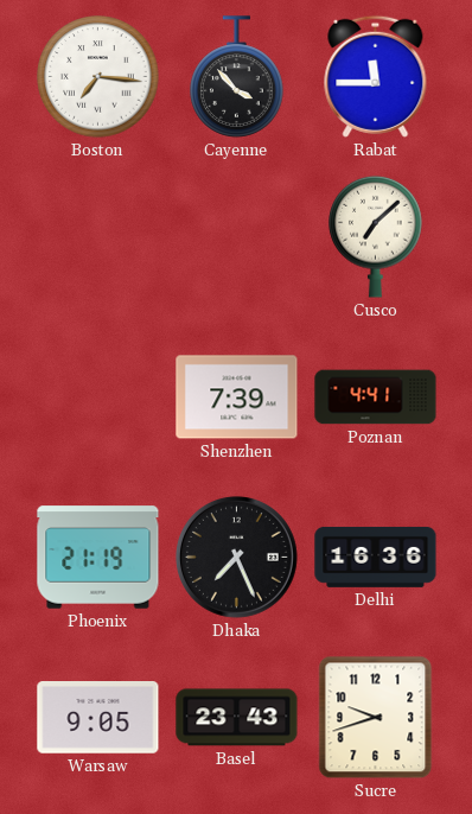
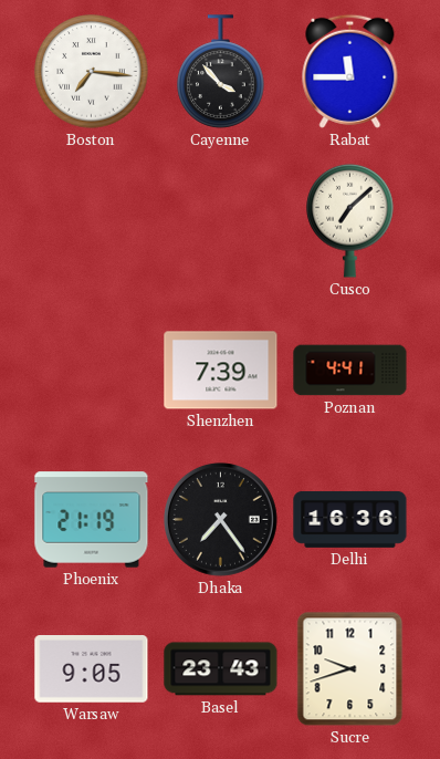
Dhaka: 7:26 -> 7:24
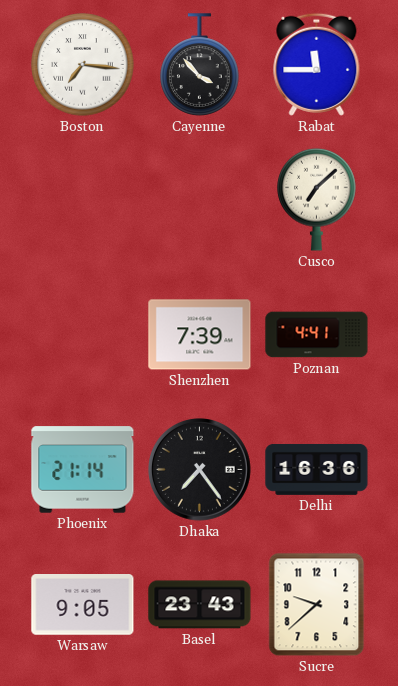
Phoenix: 21:19 -> 21:14
Sucre: 9:42 -> 9:38
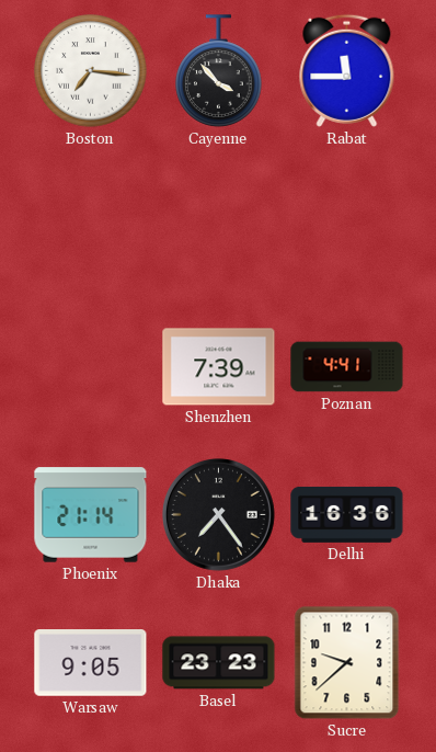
Cusco: 7:08 -> none
Basel: 23:43 -> 23:23
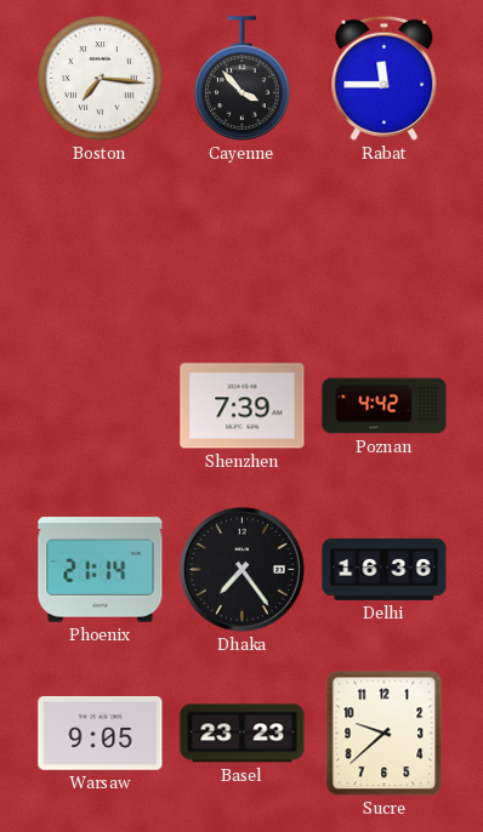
Poznan: 4:41 -> 4:42
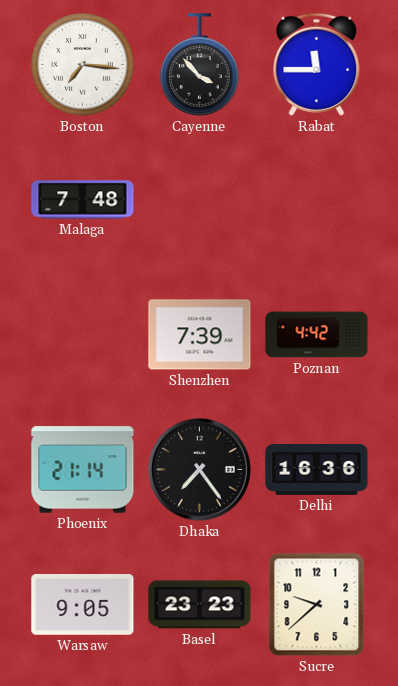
Malaga: none -> 7:48
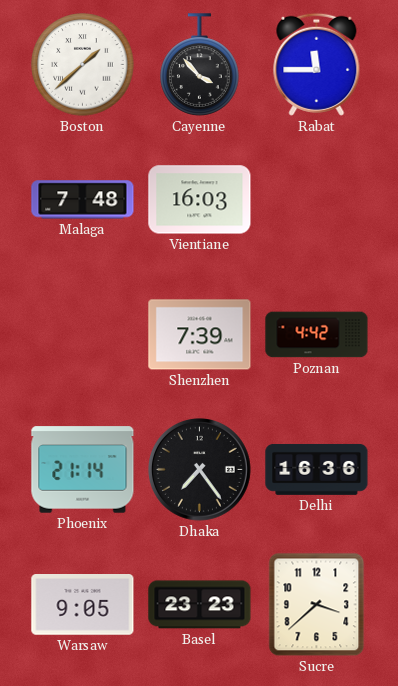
Boston: 7:16 -> 1:38
Vientiane: none -> 16:03
Sucre: 9:38 -> 3:38
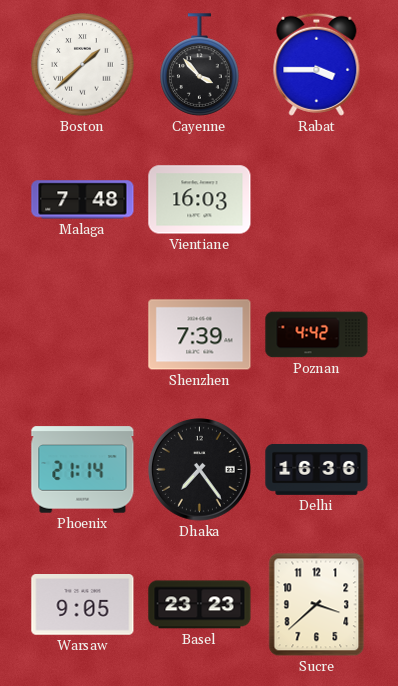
Rabat: 11:45 -> 3:45
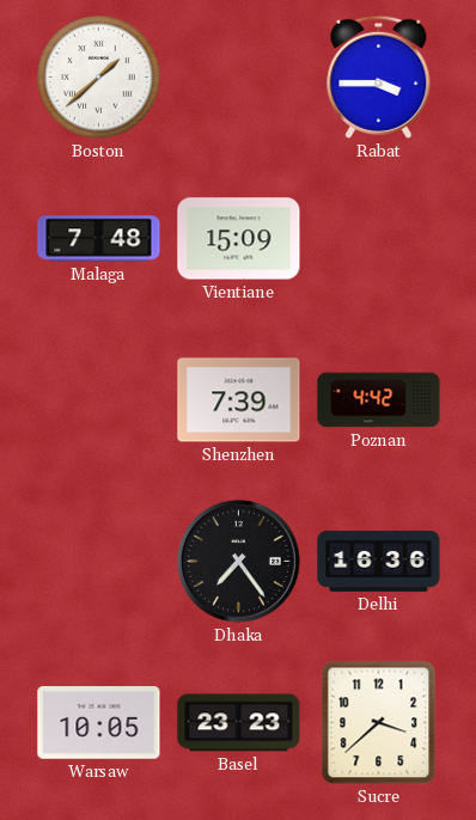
Cayenne: 3:53 -> none
Vientiane: 16:03 -> 15:09
Phoenix: 21:14 -> none
Warsaw: 9:05 -> 10:05
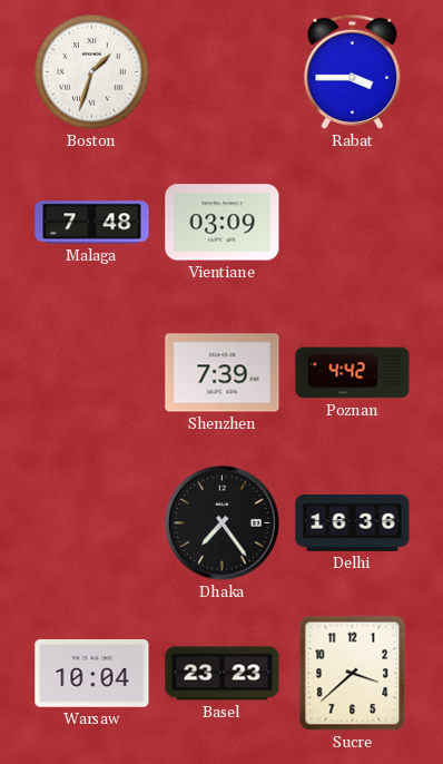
Boston: 1:38 -> 1:33
Vientiane: 15:09 -> 03:09
Warsaw: 10:05 -> 10:04
